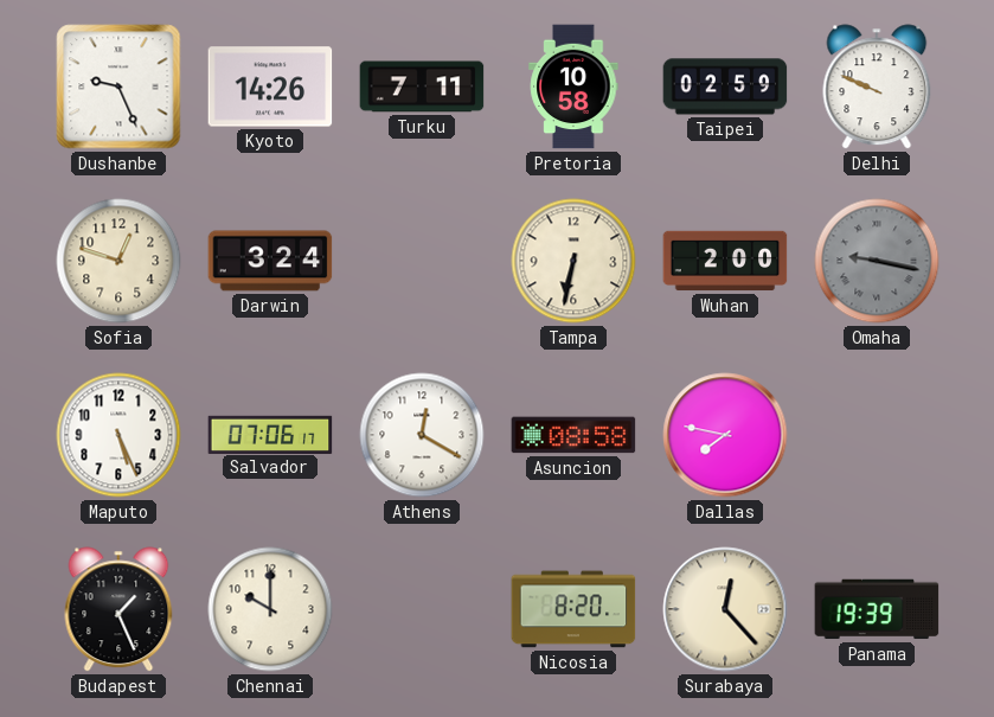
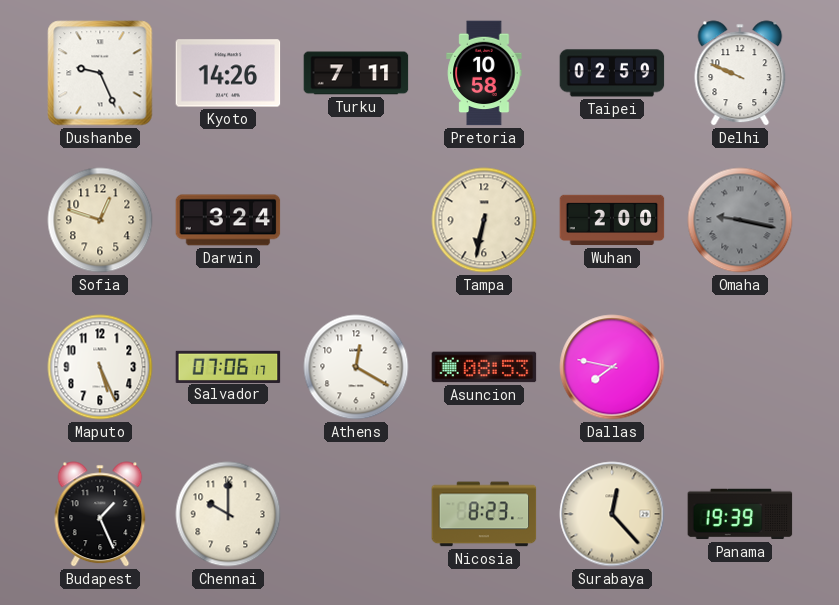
Asuncion: 08:58 -> 08:53
Nicosia: 8:20 -> 8:23
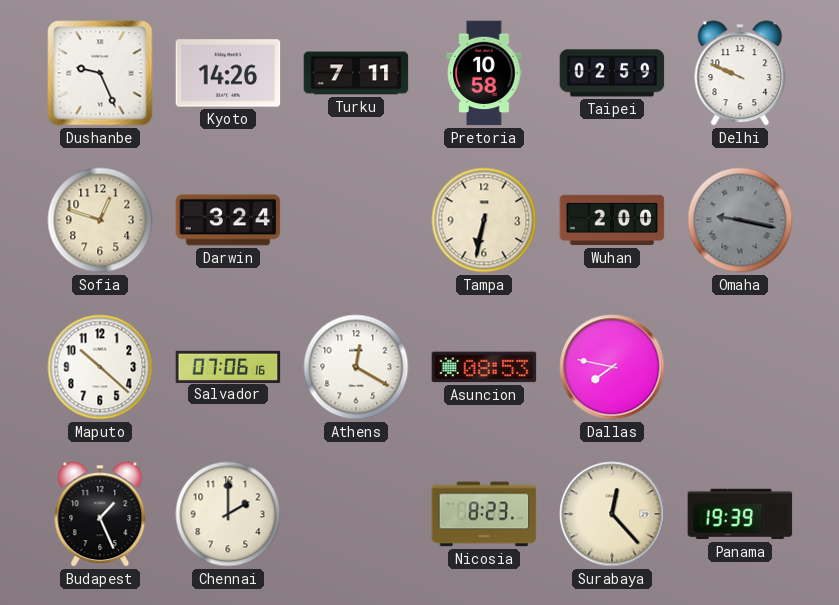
Maputo: 5:26 -> 10:22
Salvador: 07:06:17 -> 07:06:16
Chennai: 10:00 -> 2:00
